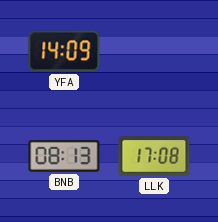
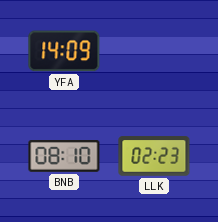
BNB: 08:13 -> 08:10
LLK: 17:08 -> 02:23
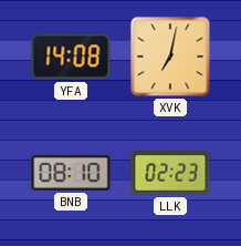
YFA: 14:09 -> 14:08
XVK: none -> 7:02
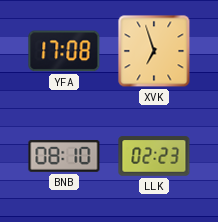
YFA: 14:08 -> 17:08
XVK: 7:02 -> 6:57
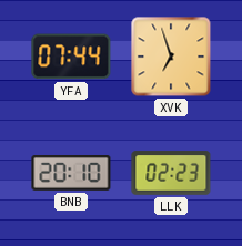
YFA: 17:08 -> 07:44
BNB: 08:10 -> 20:10
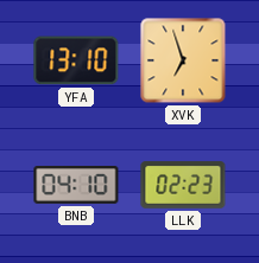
YFA: 07:44 -> 13:10
BNB: 20:10 -> 04:10
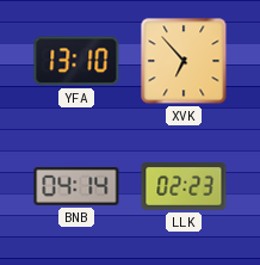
XVK: 6:57 -> 6:53
BNB: 04:10 -> 04:14
